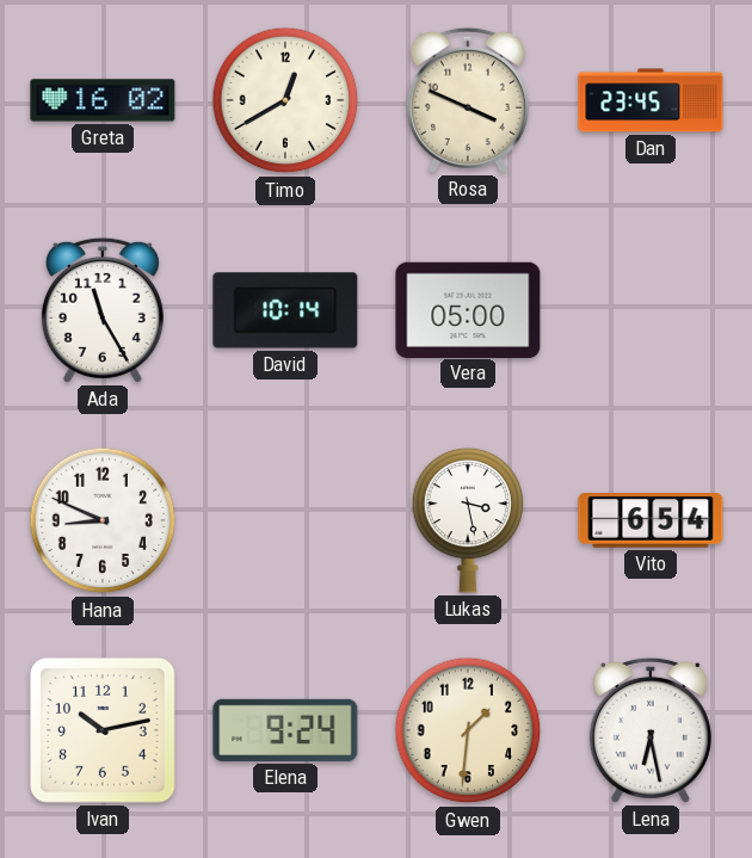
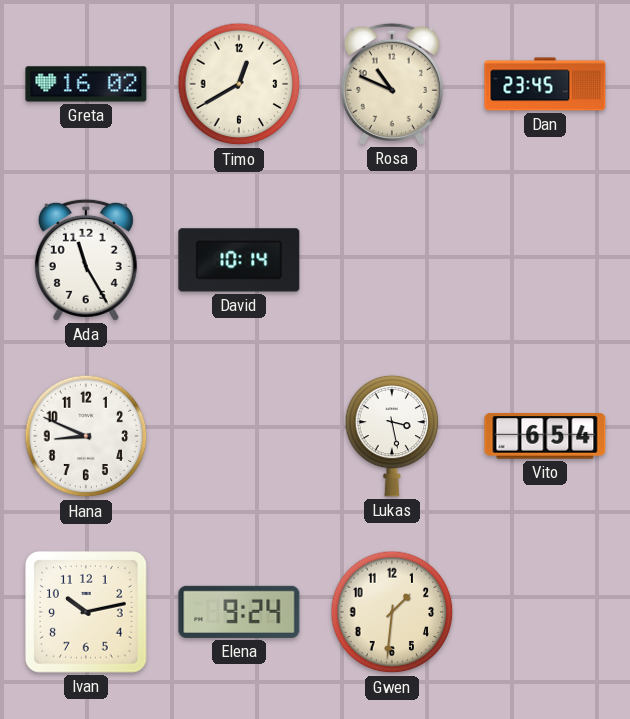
Rosa: 3:49 -> 10:49
Vera: 05:00 -> none
Lena: 6:28 -> none
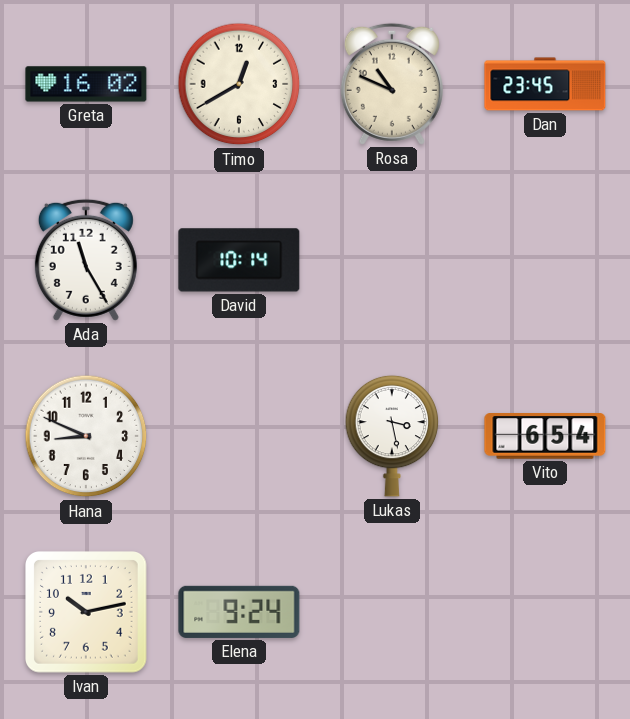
Gwen: 1:31 -> none
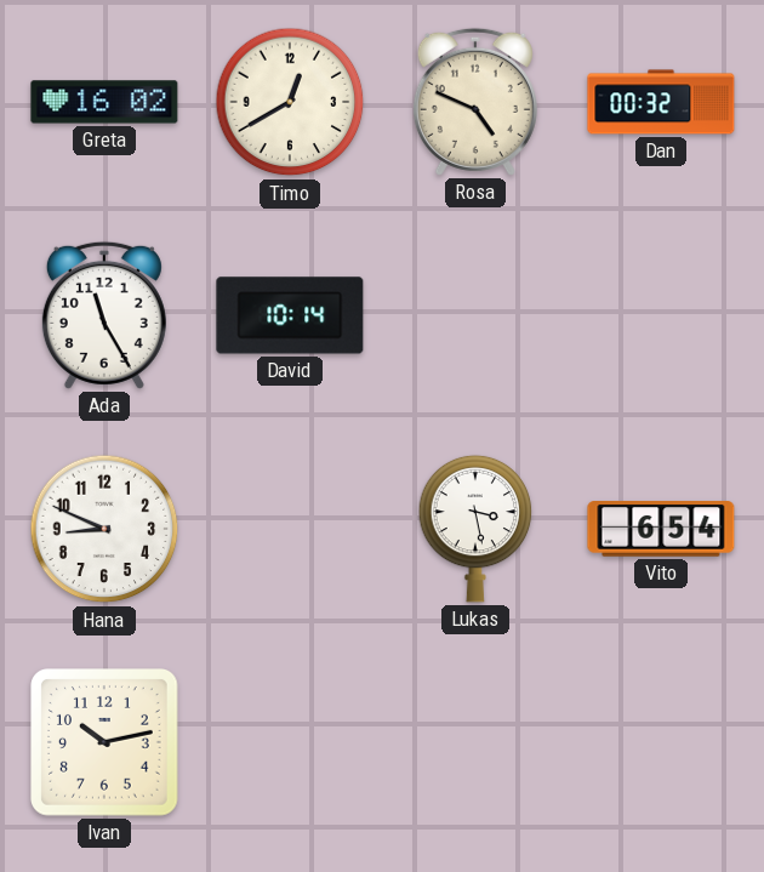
Rosa: 10:49 -> 4:49
Dan: 23:45 -> 00:32
Elena: 9:24 -> none
